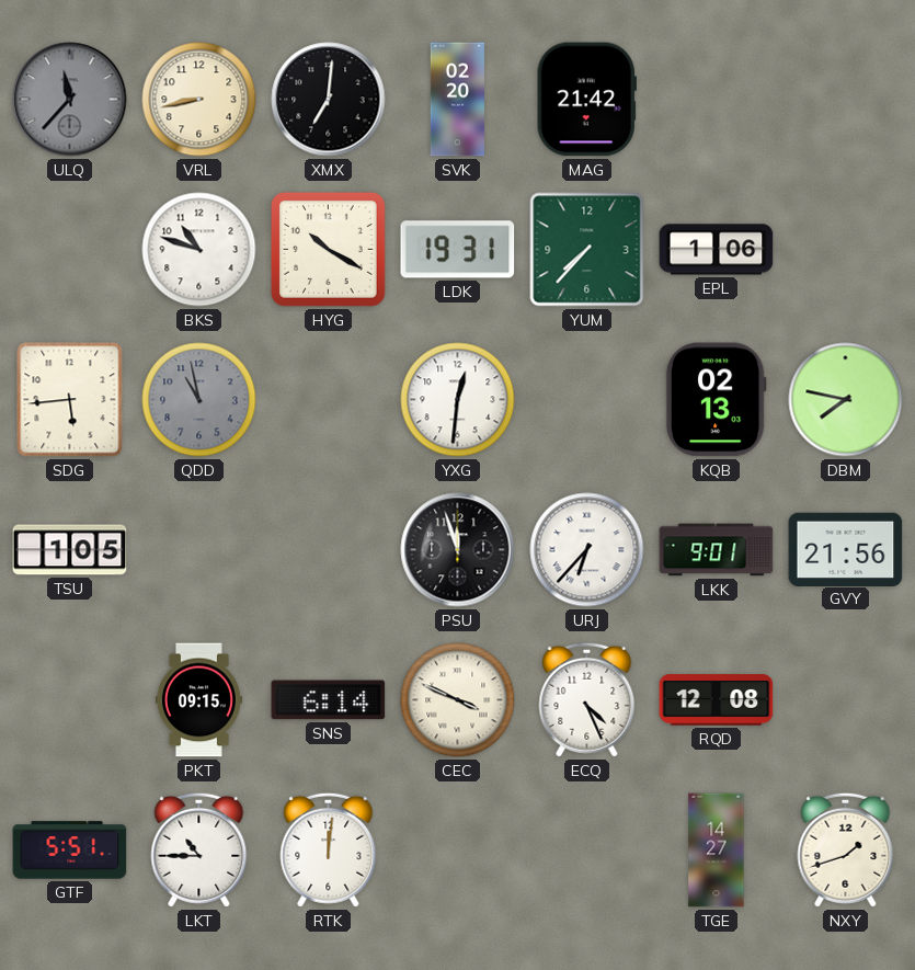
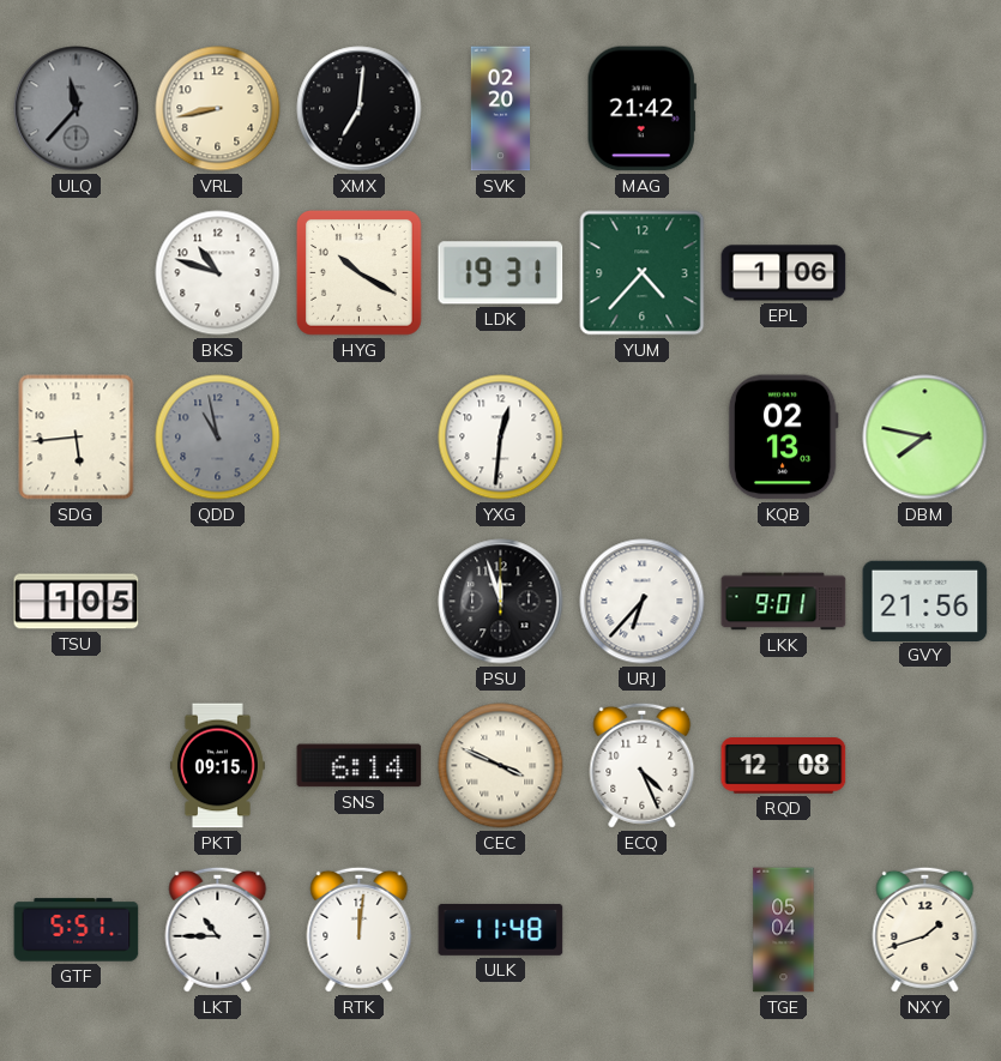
YUM: 7:37 -> 4:37
ULK: none -> 11:48
TGE: 14:27 -> 05:04
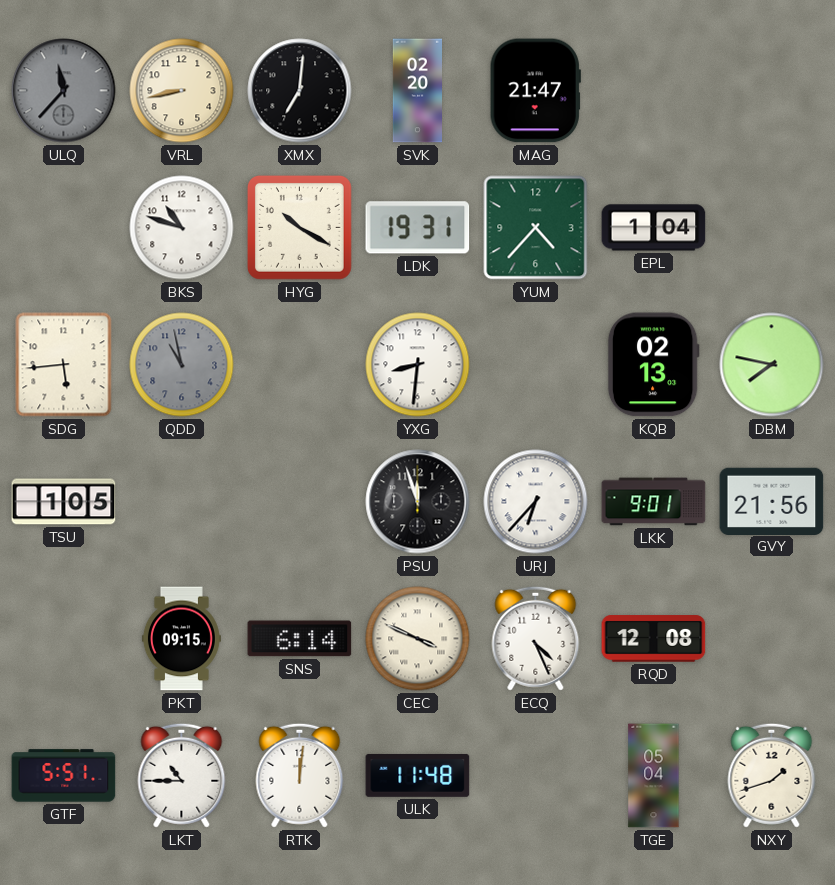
MAG: 21:42 -> 21:47
EPL: 1:06 -> 1:04
YXG: 12:31 -> 8:31
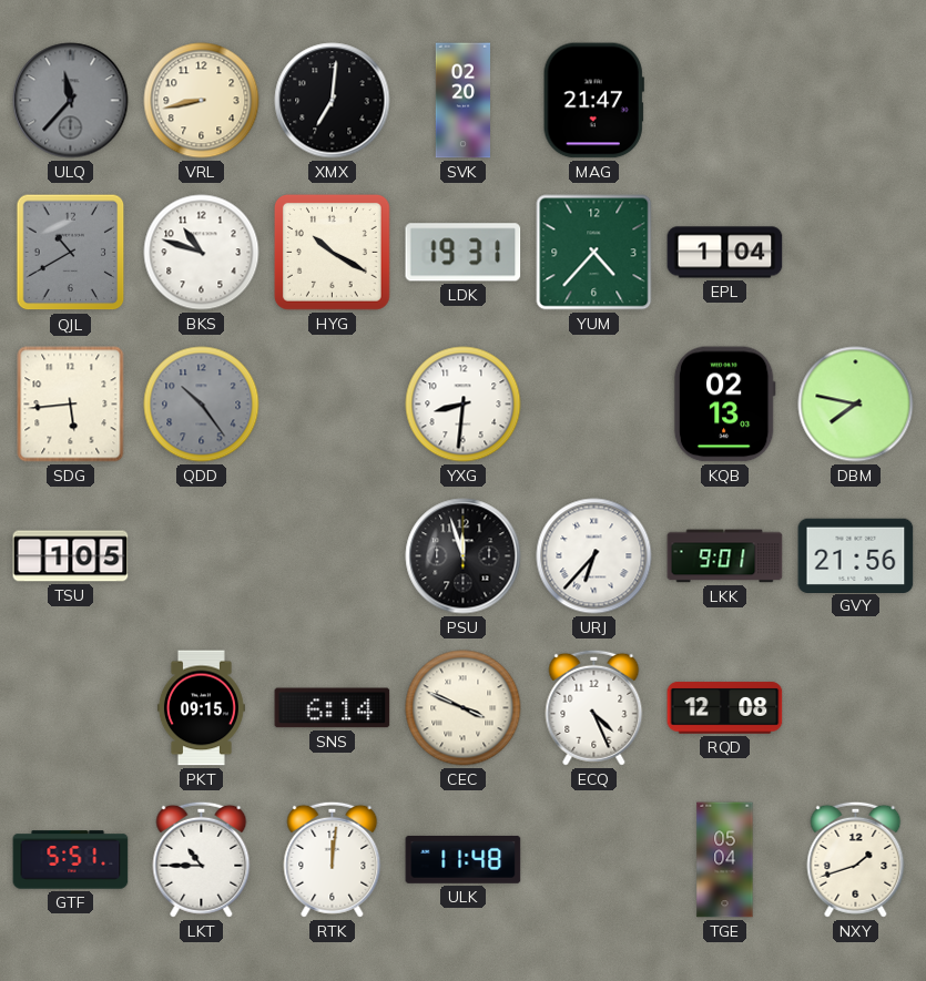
QJL: none -> 10:40
QDD: 10:58 -> 10:24
